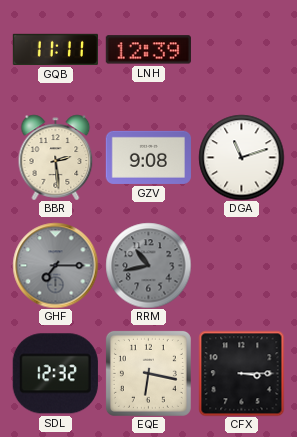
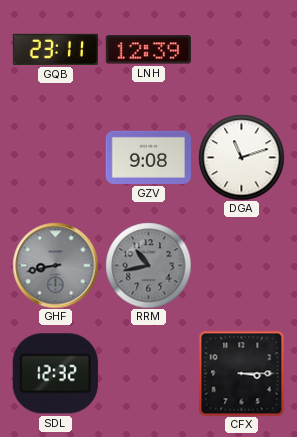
GQB: 11:11 -> 23:11
BBR: 2:29 -> none
GHF: 7:15 -> 8:43
EQE: 6:17 -> none
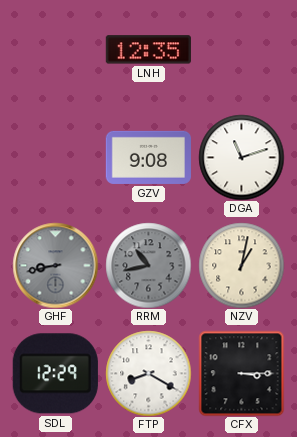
GQB: 23:11 -> none
LNH: 12:39 -> 12:35
NZV: none -> 1:02
SDL: 12:32 -> 12:29
FTP: none -> 8:20
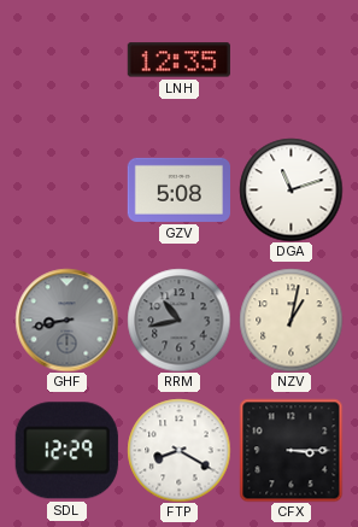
GZV: 9:08 -> 5:08
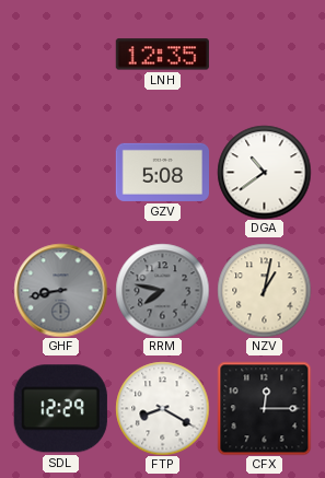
DGA: 11:12 -> 10:39
RRM: 10:43 -> 7:47
CFX: 3:15 -> 12:15
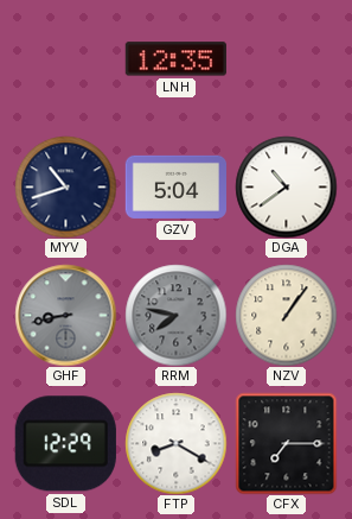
MYV: none -> 10:42
GZV: 5:08 -> 5:04
NZV: 1:02 -> 1:06
CFX: 12:15 -> 7:15
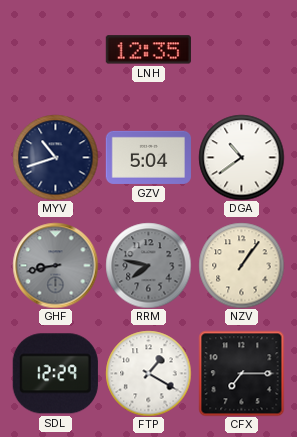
FTP: 8:20 -> 1:20
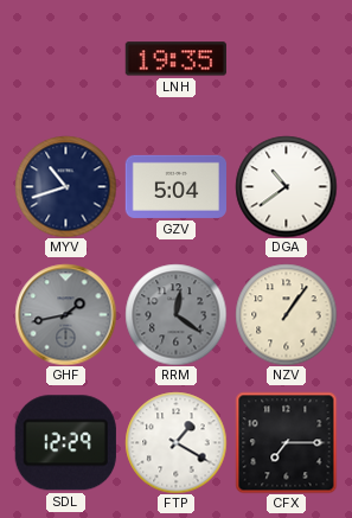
LNH: 12:35 -> 19:35
GHF: 8:43 -> 1:43
RRM: 7:47 -> 12:21
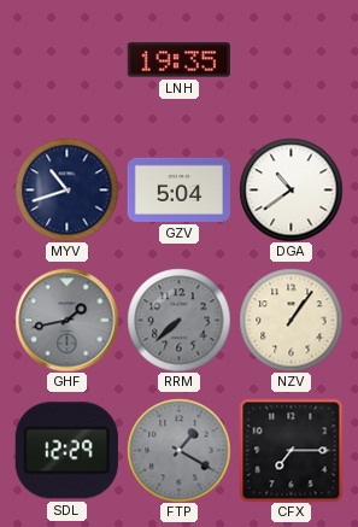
RRM: 12:21 -> 7:38
FTP dial: white -> grey
